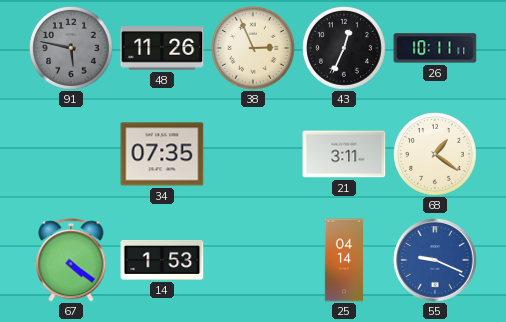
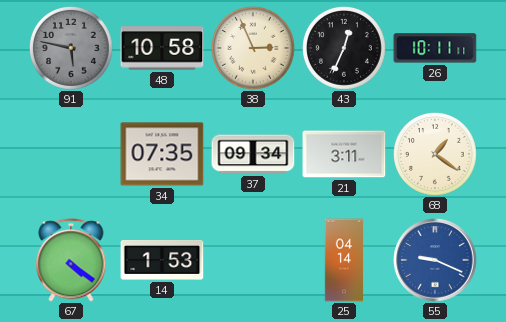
48: 11:26 -> 10:58
37: none -> 09:34
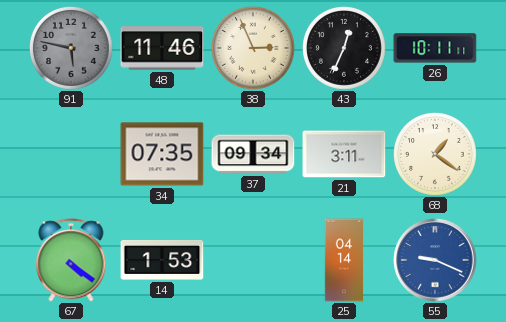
48: 10:58 -> 11:46
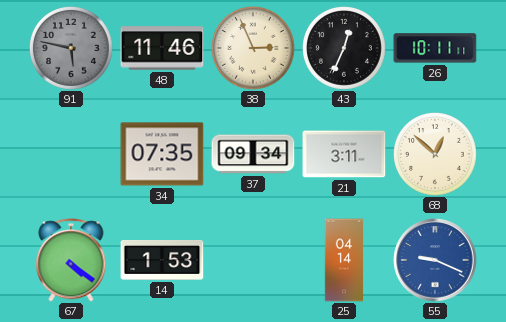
68: 1:21 -> 12:52
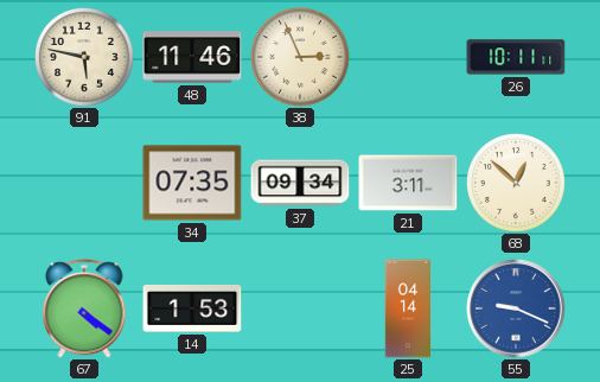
91 dial: grey -> cream
43: 12:34 -> none
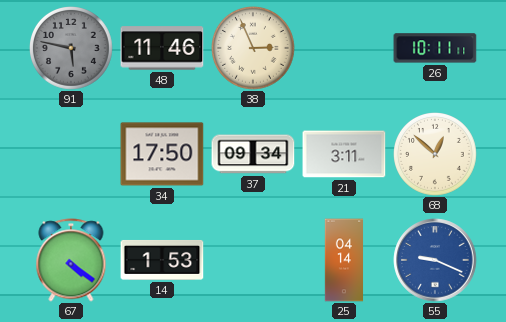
91 dial: cream -> grey
34: 07:35 -> 17:50
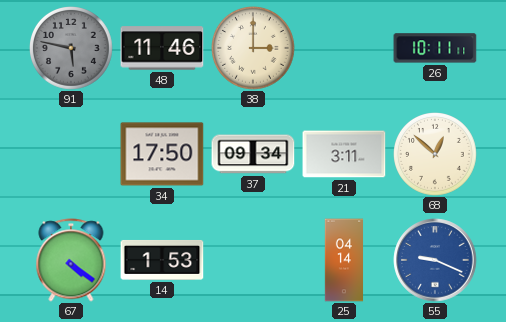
38: 2:56 -> 3:00
